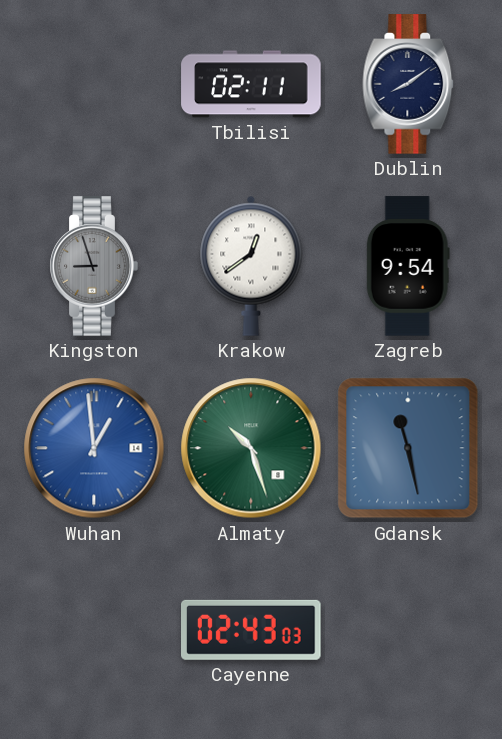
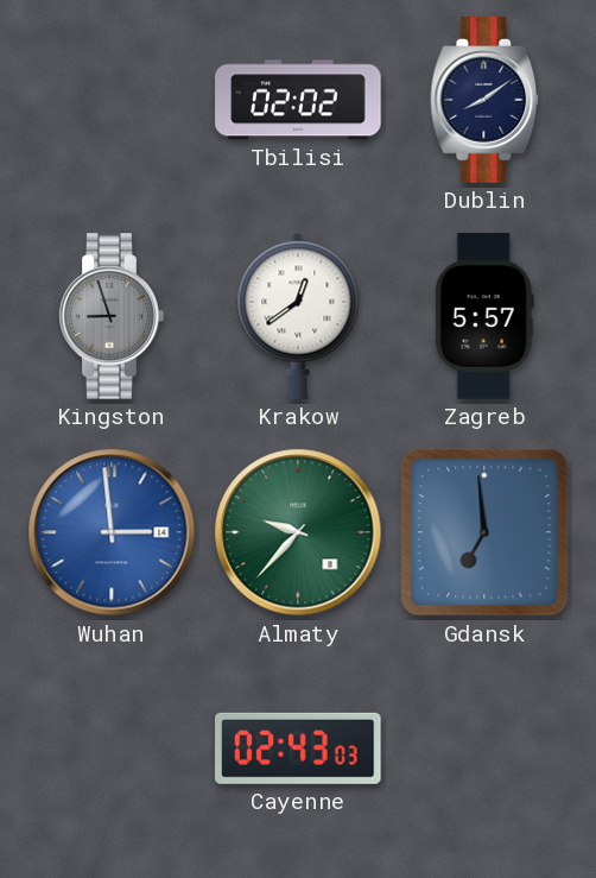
Tbilisi: 02:11 -> 02:02
Zagreb: 9:54 -> 5:57
Wuhan: 12:59 -> 2:59
Almaty: 10:27 -> 9:37
Gdansk: 11:28 -> 6:59
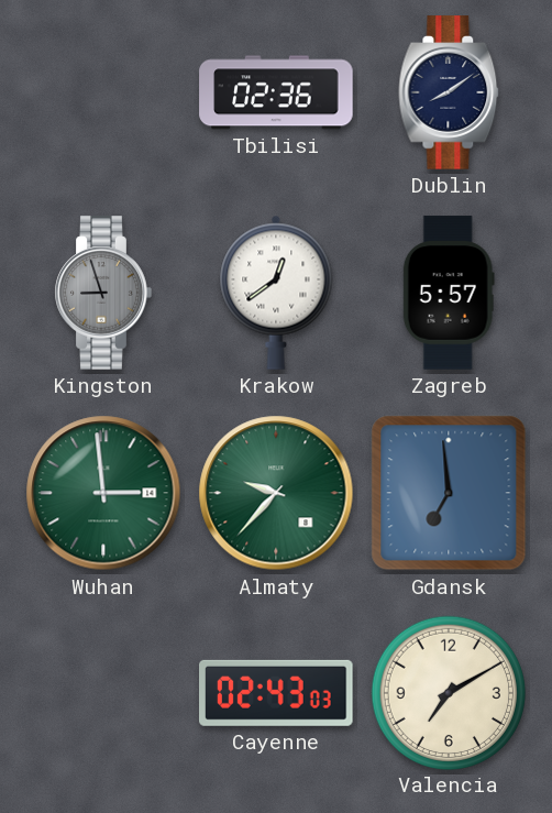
Tbilisi: 02:02 -> 02:36
Wuhan dial: blue -> green
Valencia: none -> 7:10
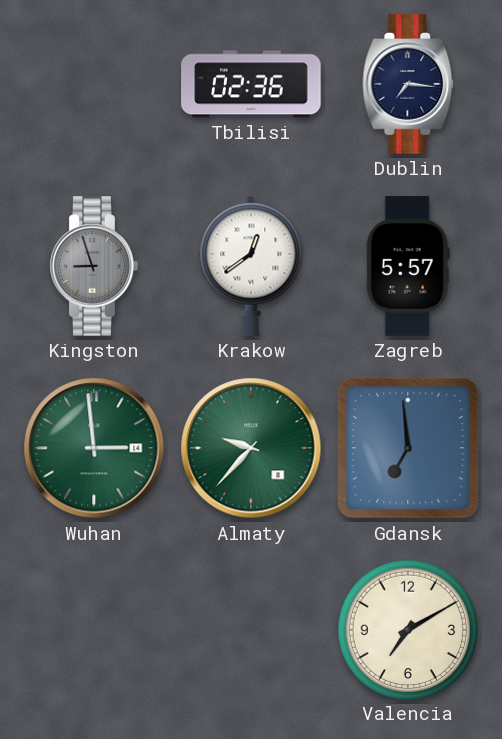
Dublin: 8:09 -> 7:16
Cayenne: 02:43 -> none
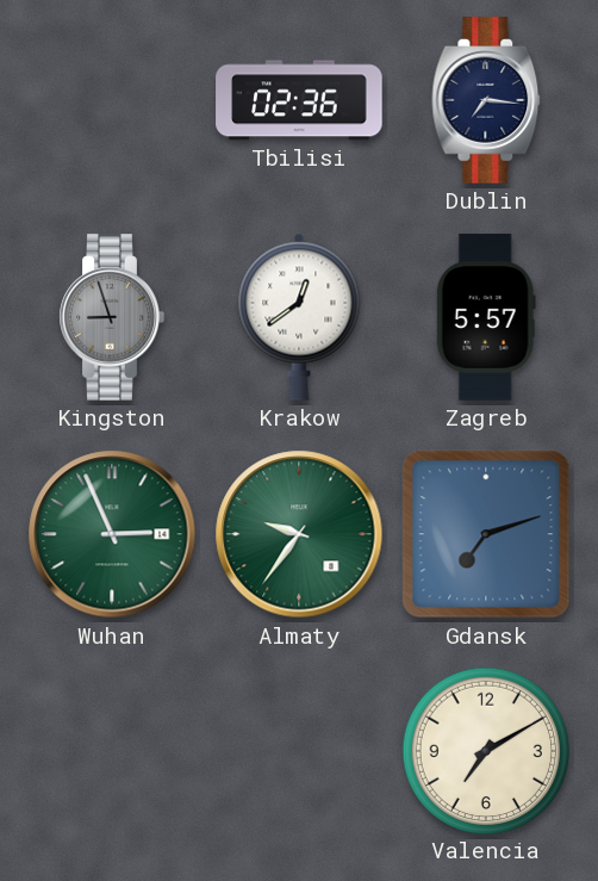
Wuhan: 2:59 -> 2:56
Almaty: 9:37 -> 9:36
Gdansk: 6:59 -> 7:12
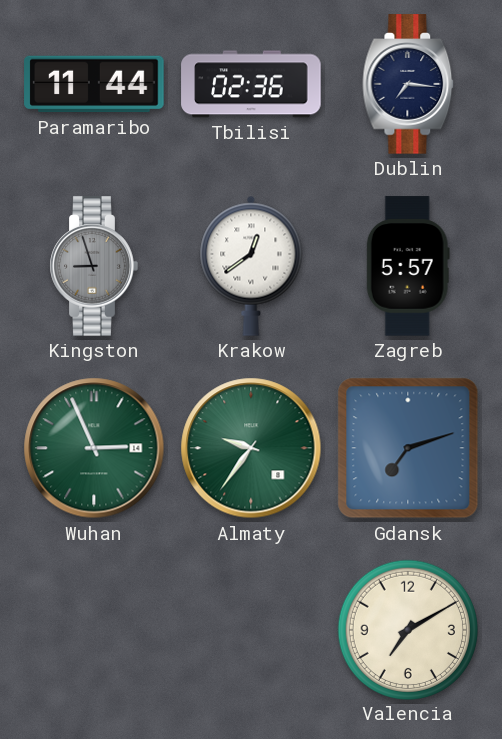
Paramaribo: none -> 11:44
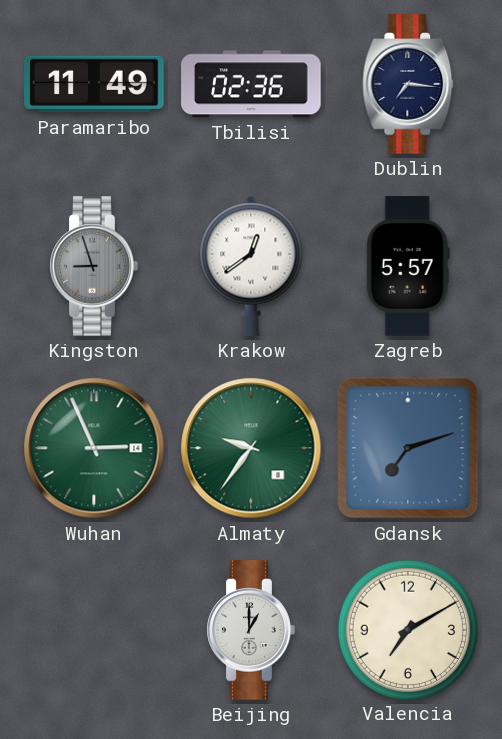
Paramaribo: 11:44 -> 11:49
Beijing: none -> 1:00
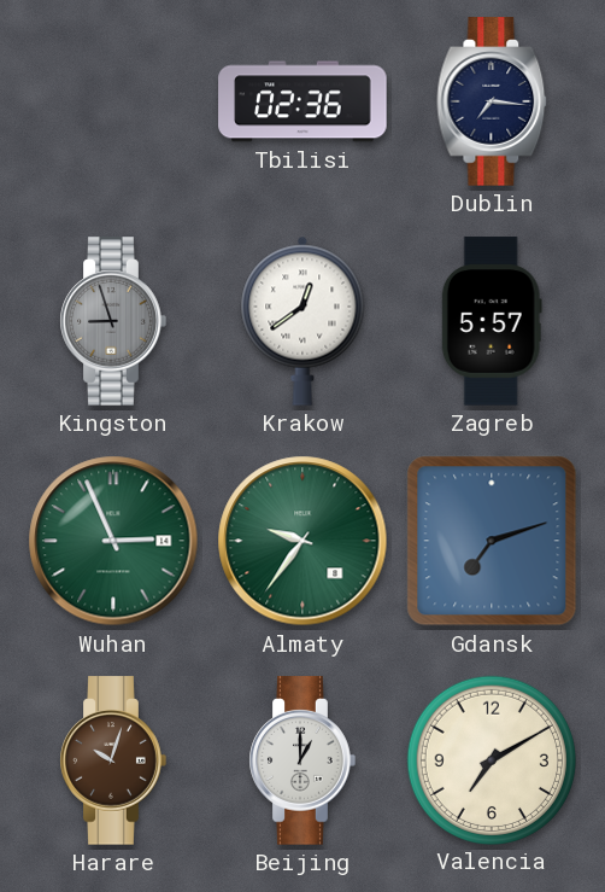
Paramaribo: 11:49 -> none
Harare: none -> 10:03
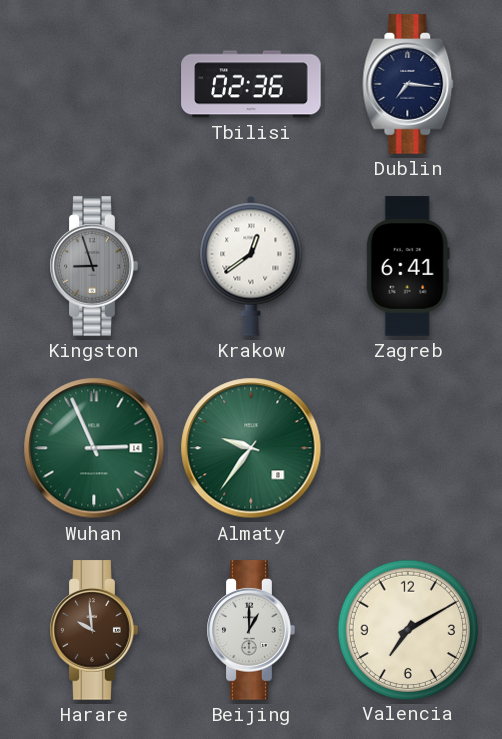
Zagreb: 5:57 -> 6:41
Gdansk: 7:12 -> none
Harare: 10:03 -> 9:59
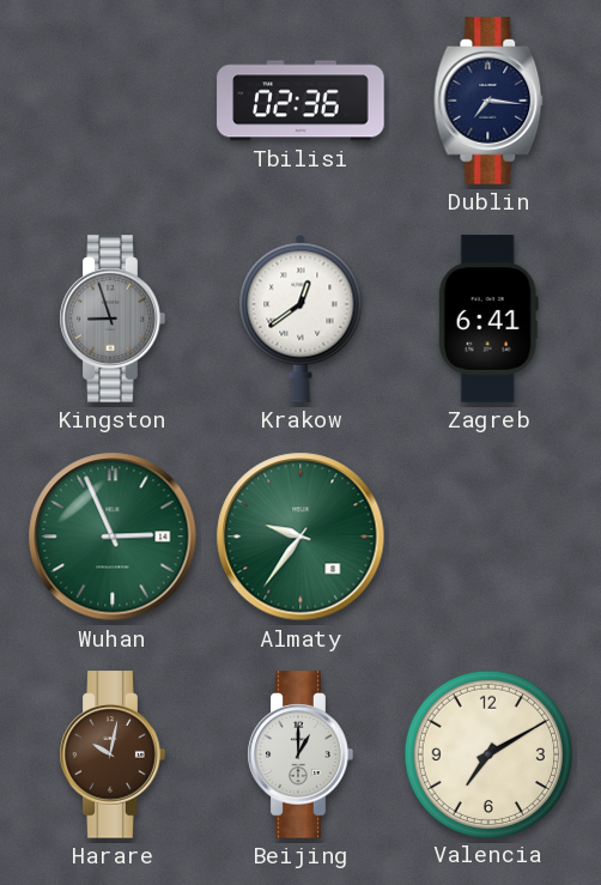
Harare: 9:59 -> 10:02
